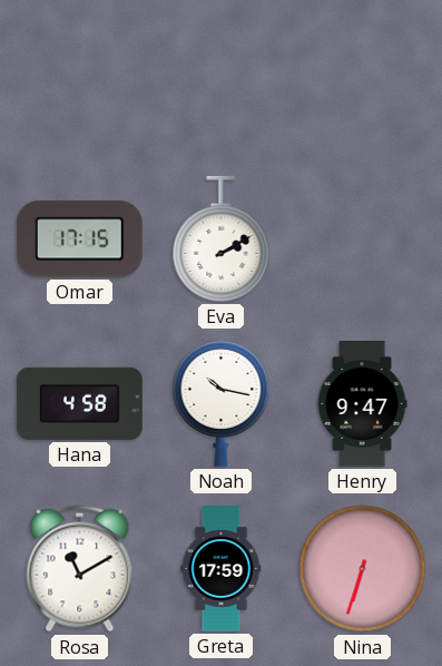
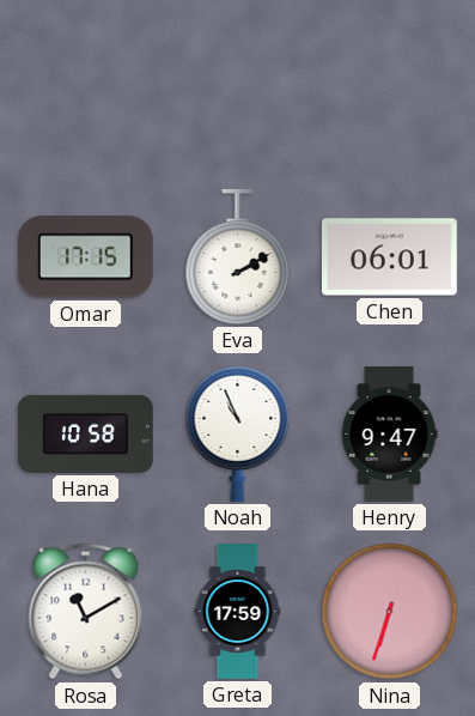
Chen: none -> 06:01
Hana: 4:58 -> 10:58
Noah: 10:17 -> 10:56
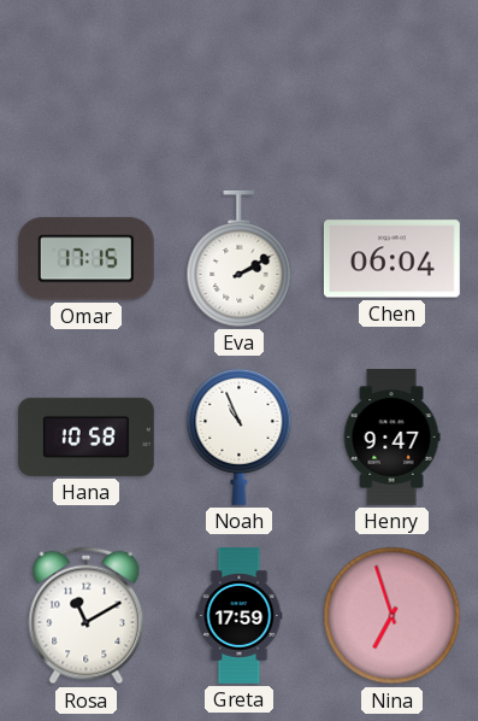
Chen: 06:01 -> 06:04
Nina: 6:33 -> 6:57
